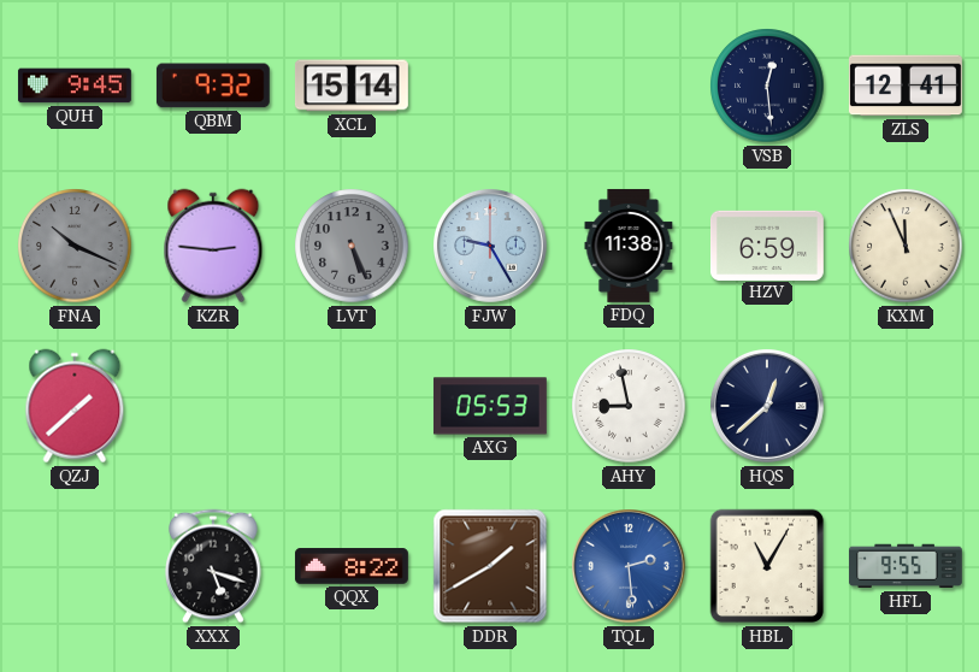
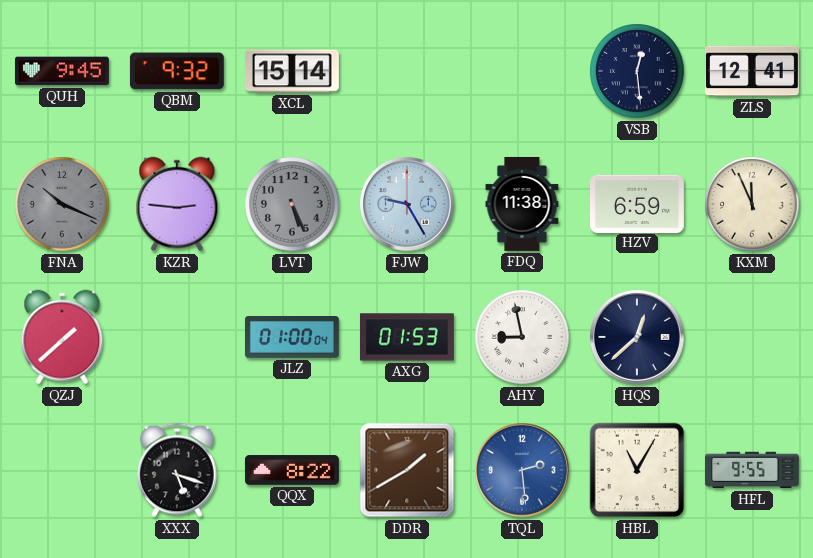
JLZ: none -> 01:00
AXG: 05:53 -> 01:53
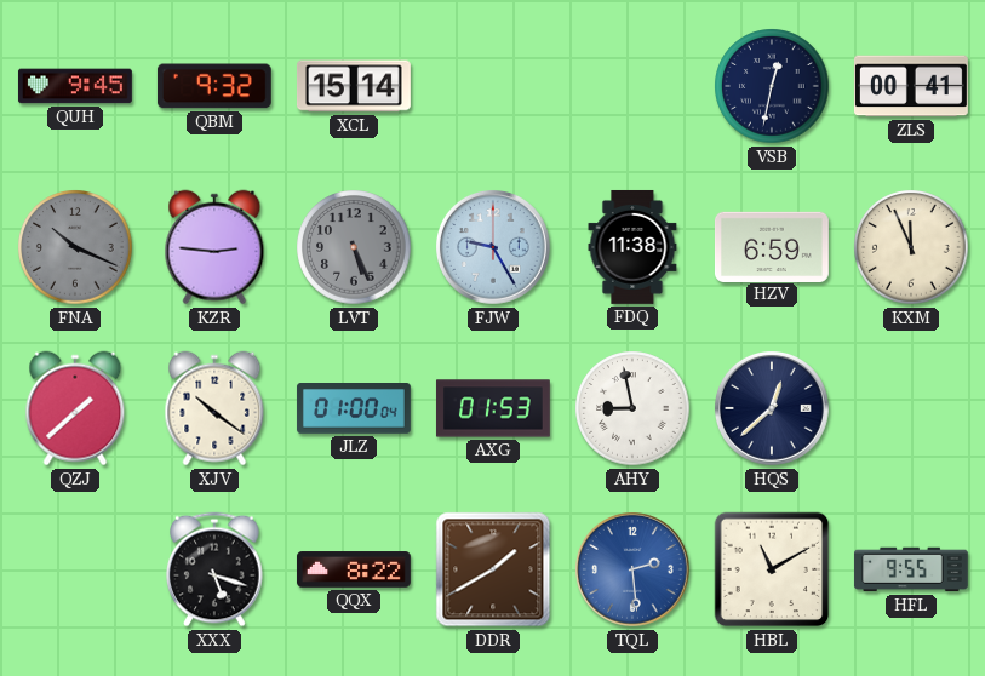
VSB: 12:29 -> 12:32
ZLS: 12:41 -> 00:41
XJV: none -> 10:21
HBL: 11:05 -> 11:10
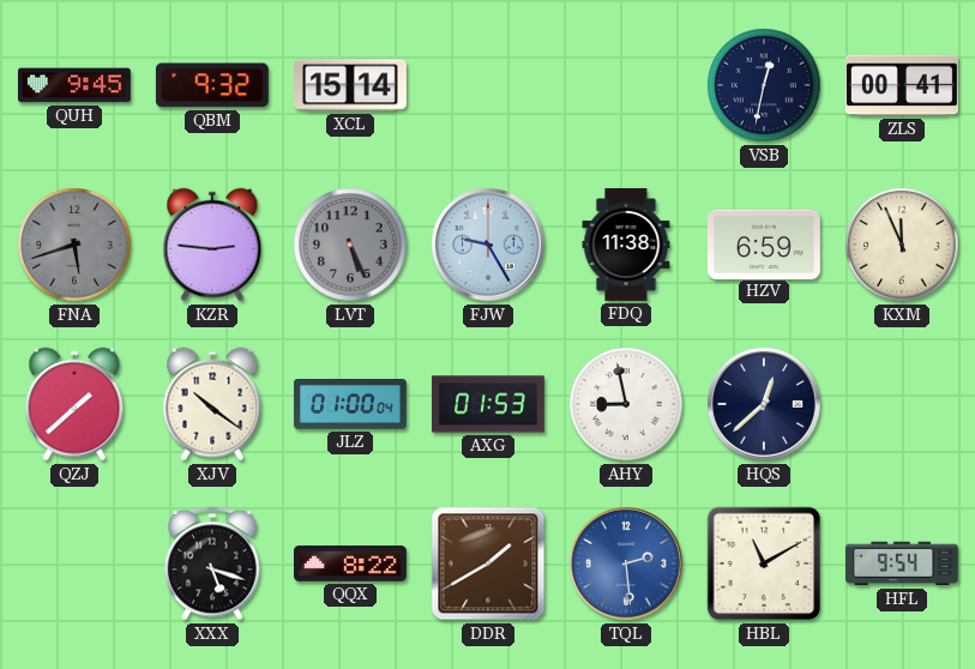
FNA: 10:19 -> 5:42
HFL: 9:55 -> 9:54
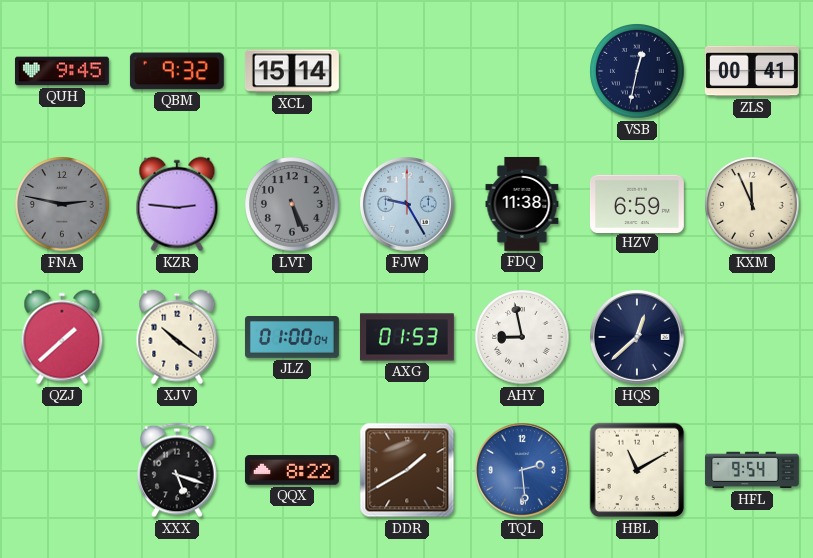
FNA: 5:42 -> 2:47
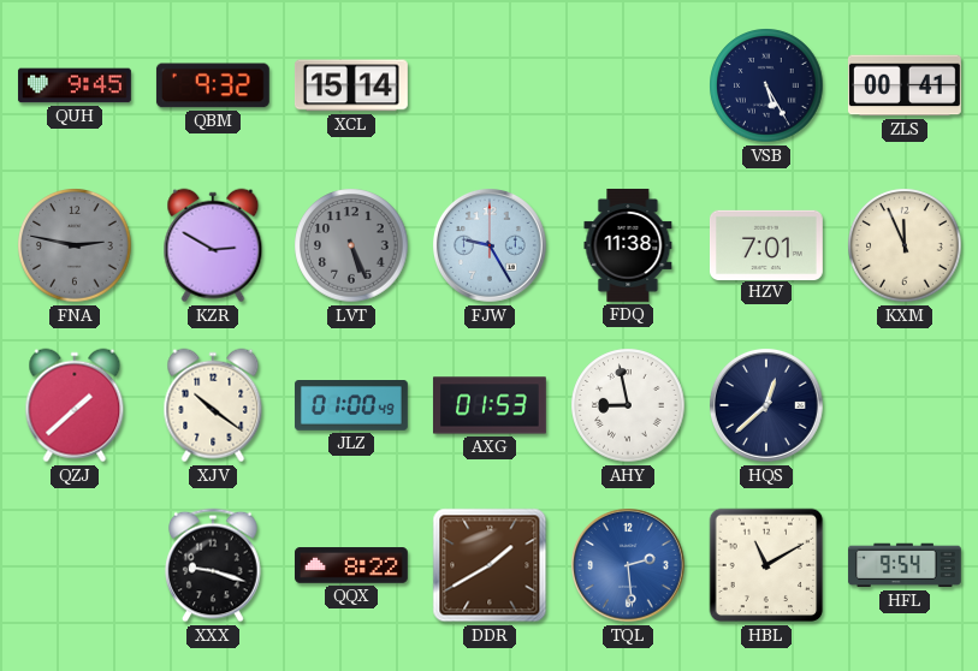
VSB: 12:32 -> 5:25
KZR: 2:46 -> 2:50
HZV: 6:59 -> 7:01
JLZ: 01:00:04 -> 01:00:49
XXX: 5:18 -> 9:18
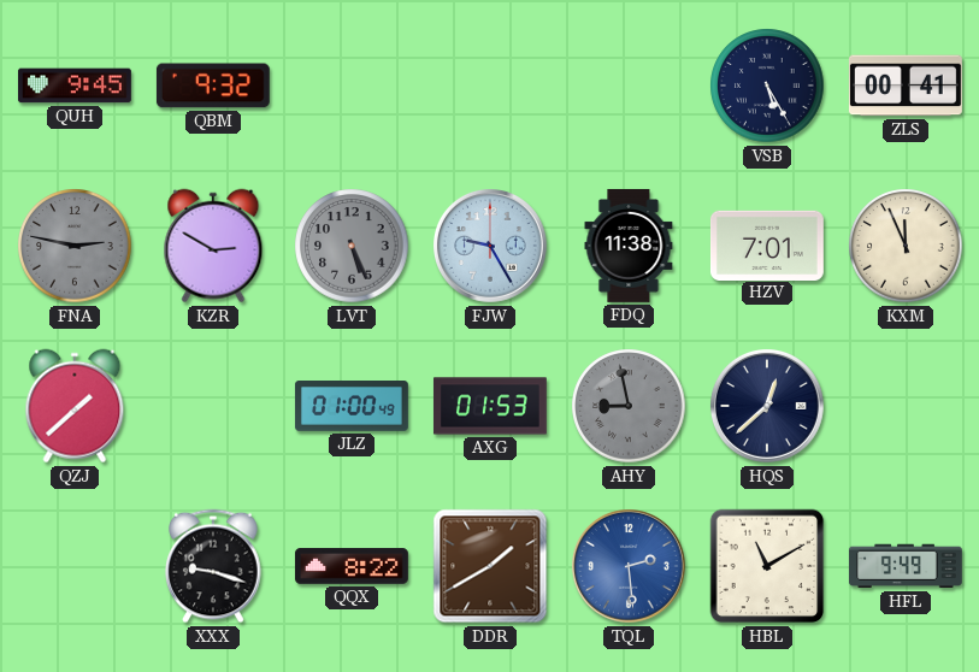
XCL: 15:14 -> none
XJV: 10:21 -> none
AHY dial: white -> grey
HFL: 9:54 -> 9:49
